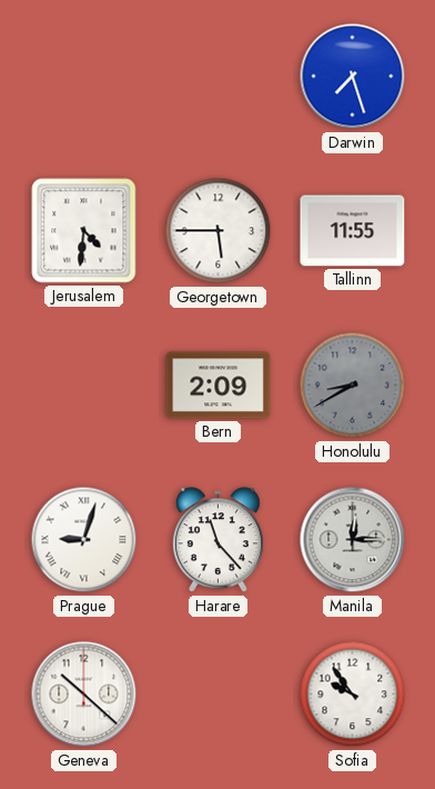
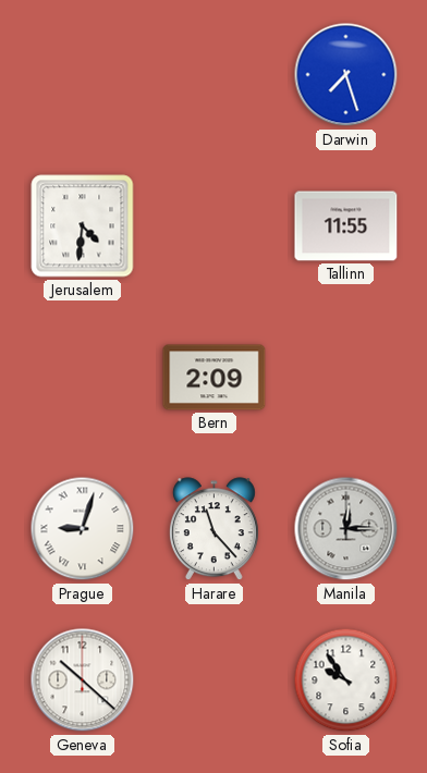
Georgetown: 5:45 -> none
Honolulu: 8:40 -> none
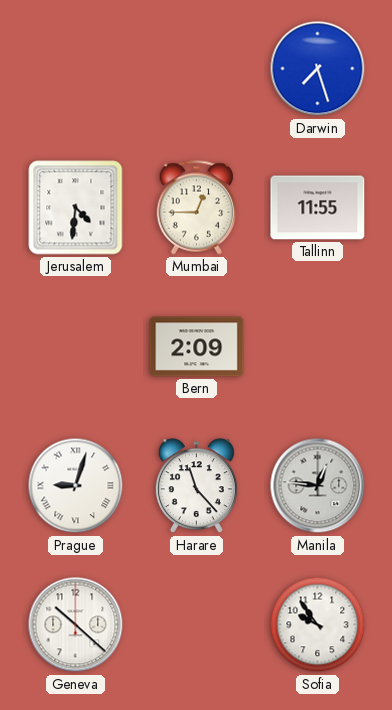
Mumbai: none -> 12:45
Manila: 12:15 -> 12:46
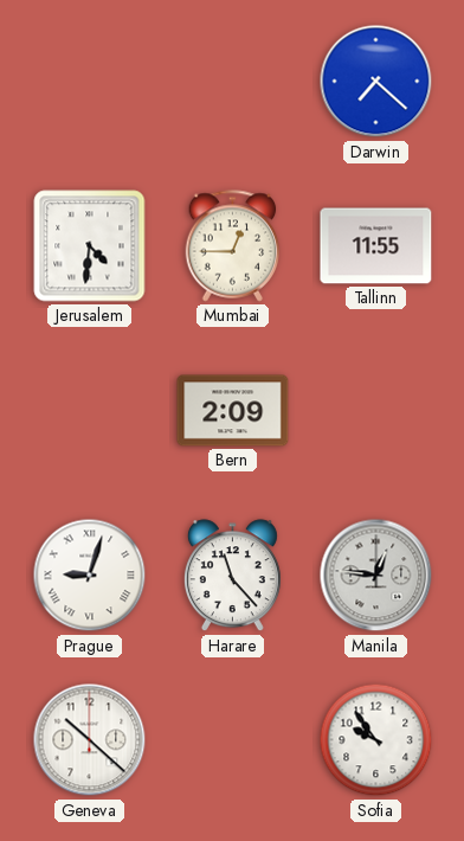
Darwin: 7:27 -> 7:22
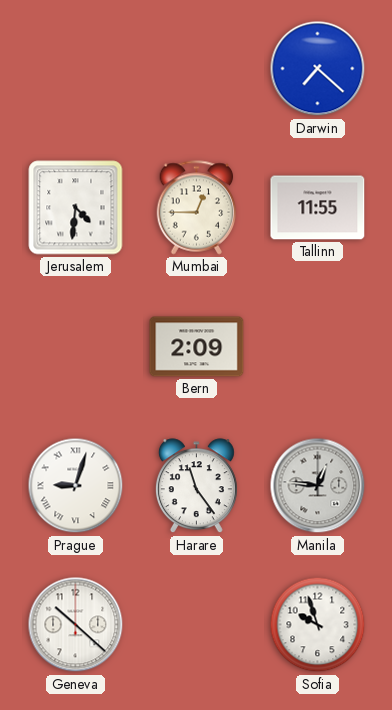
Harare: 11:23 -> 11:24
Sofia: 9:54 -> 9:57
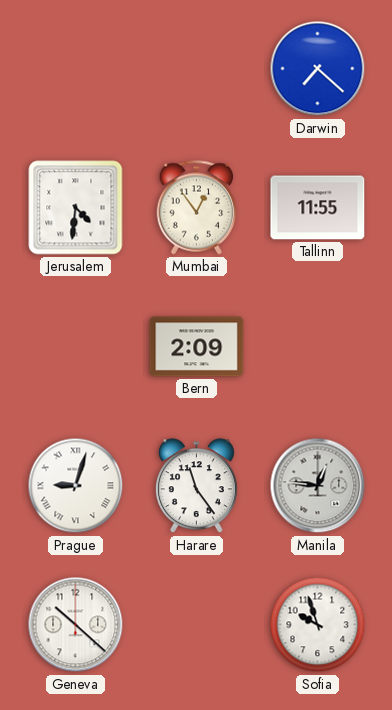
Mumbai: 12:45 -> 12:54
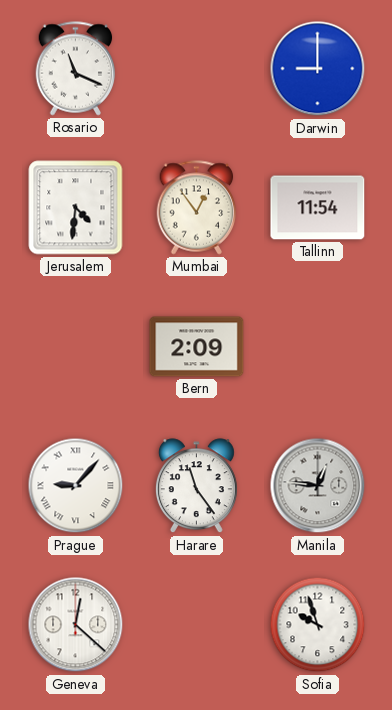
Rosario: none -> 11:19
Darwin: 7:22 -> 9:00
Tallinn: 11:55 -> 11:54
Prague: 9:03 -> 9:07
Geneva: 10:22 -> 12:22
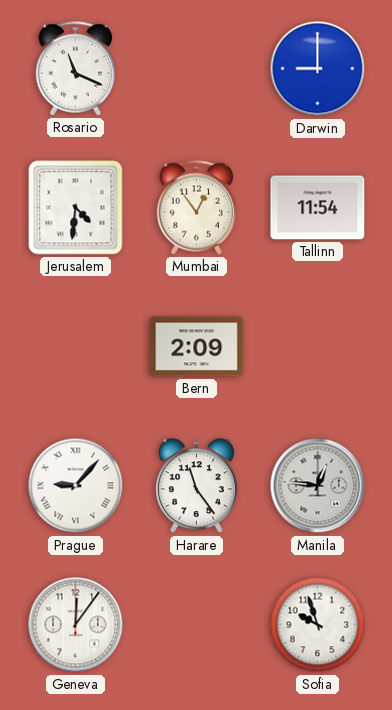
Geneva: 12:22 -> 12:06
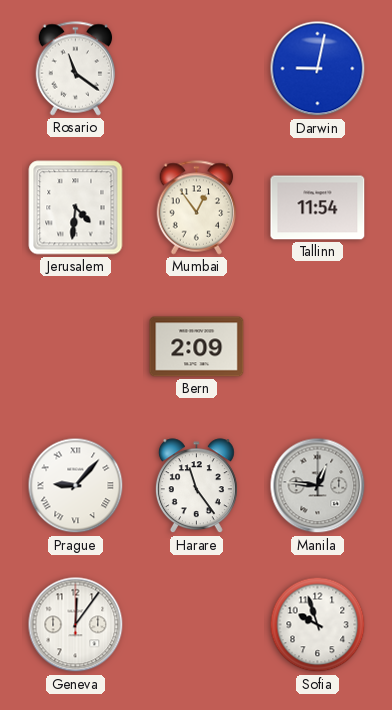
Rosario: 11:19 -> 11:21
Darwin: 9:00 -> 9:02
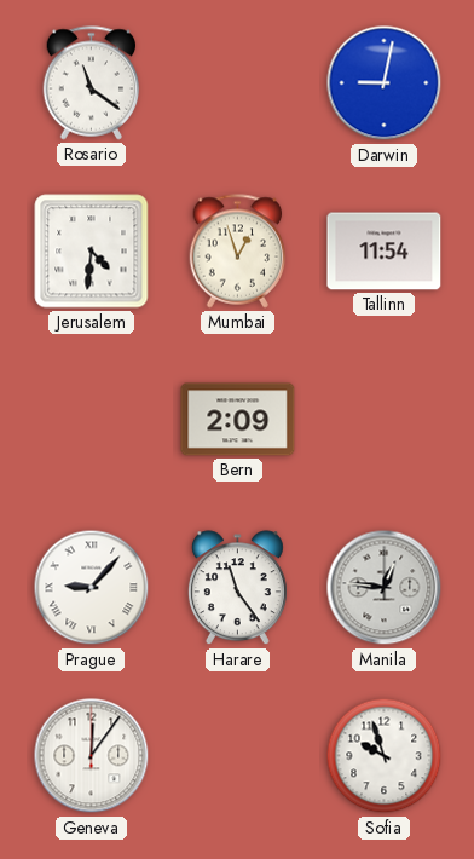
Mumbai: 12:54 -> 12:57
